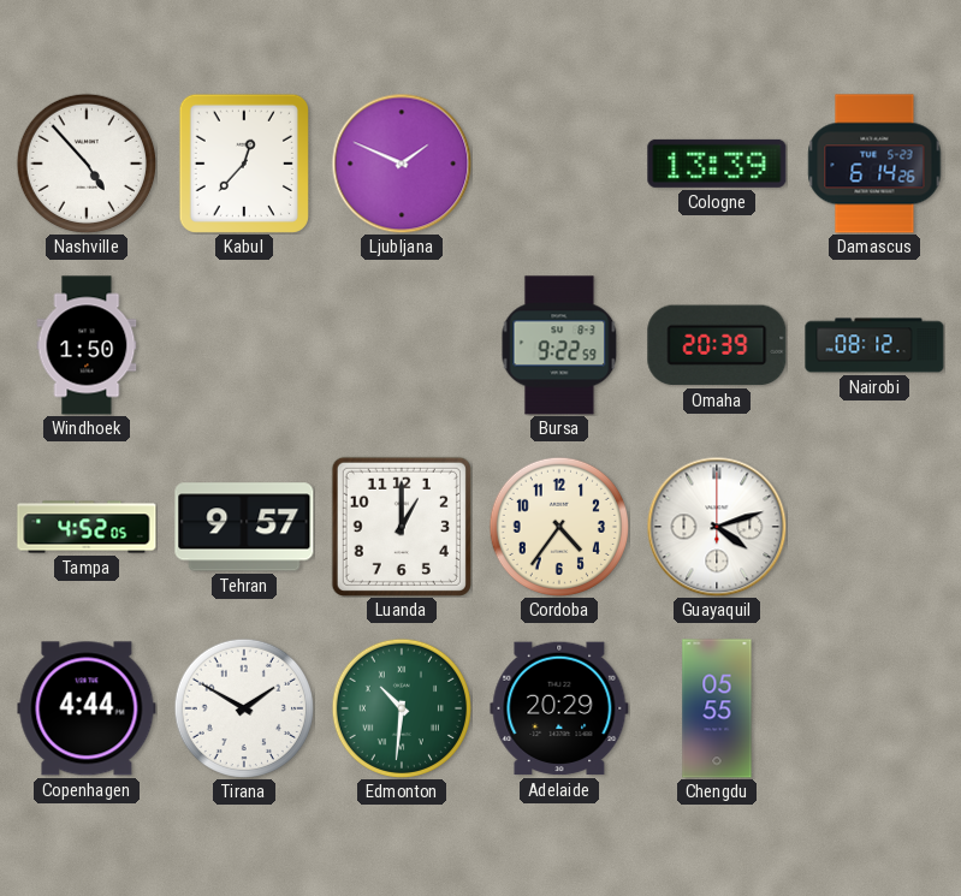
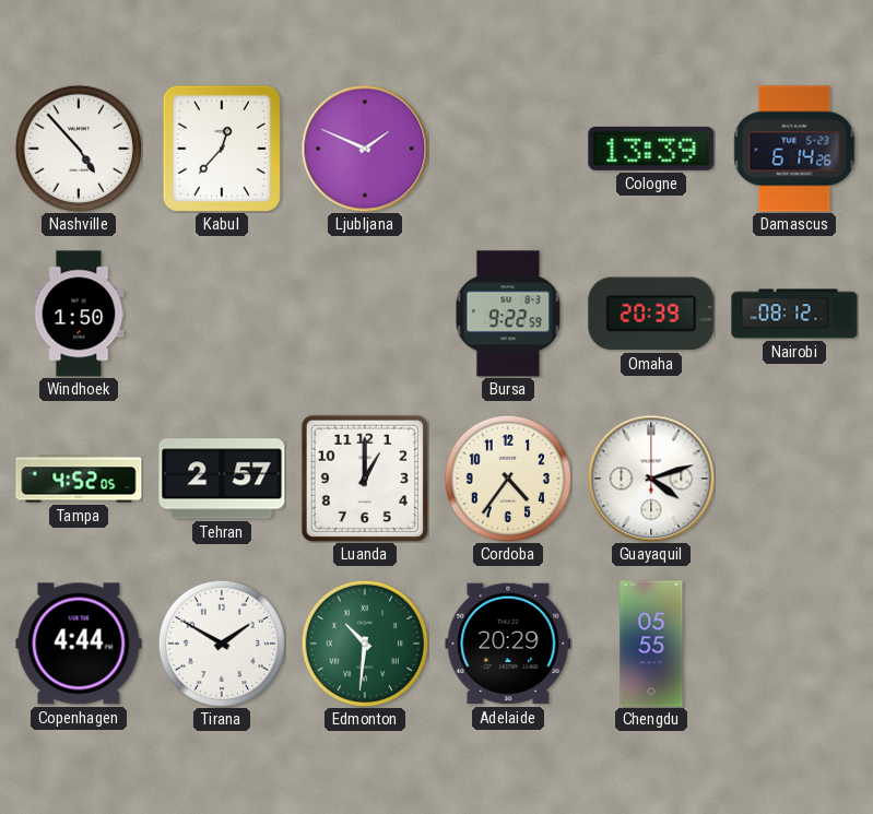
Tehran: 9:57 -> 2:57
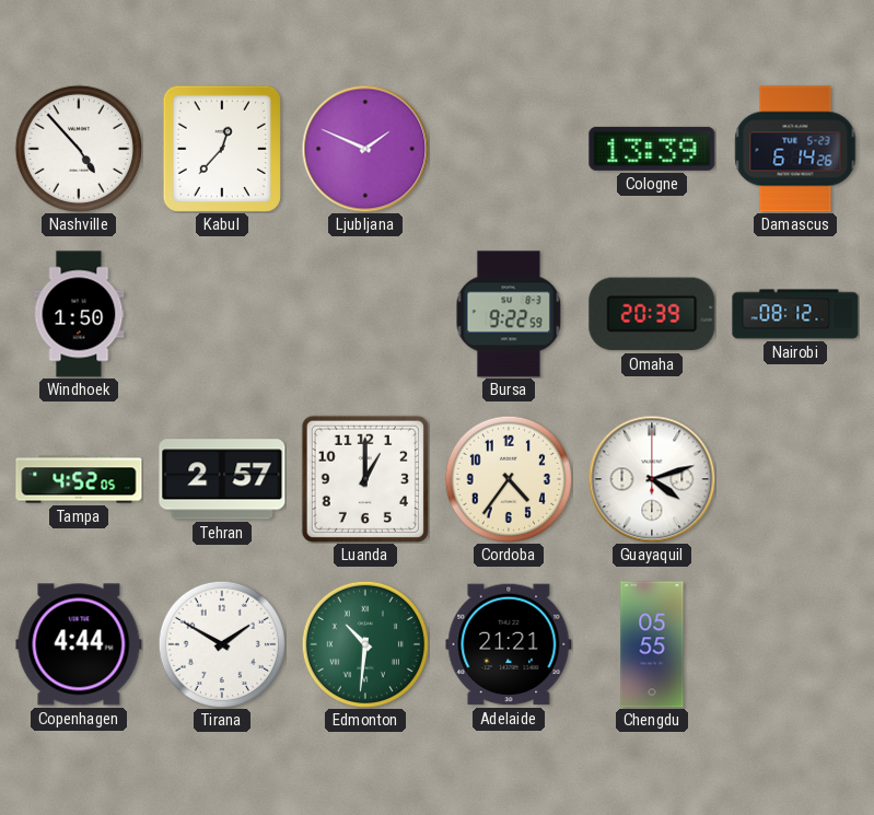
Adelaide: 20:29 -> 21:21
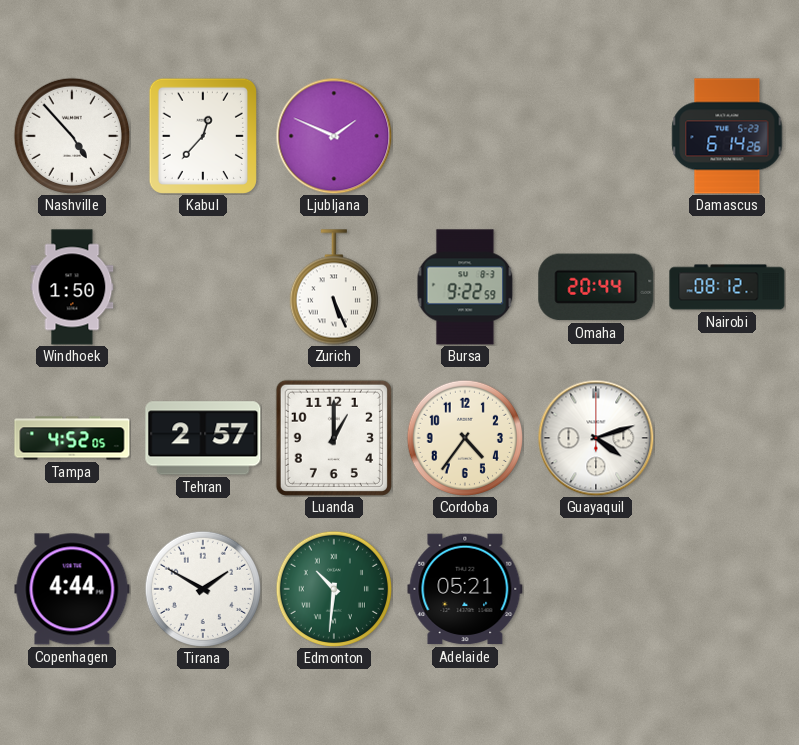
Cologne: 13:39 -> none
Zurich: none -> 5:26
Omaha: 20:39 -> 20:44
Adelaide: 21:21 -> 05:21
Chengdu: 05:55 -> none
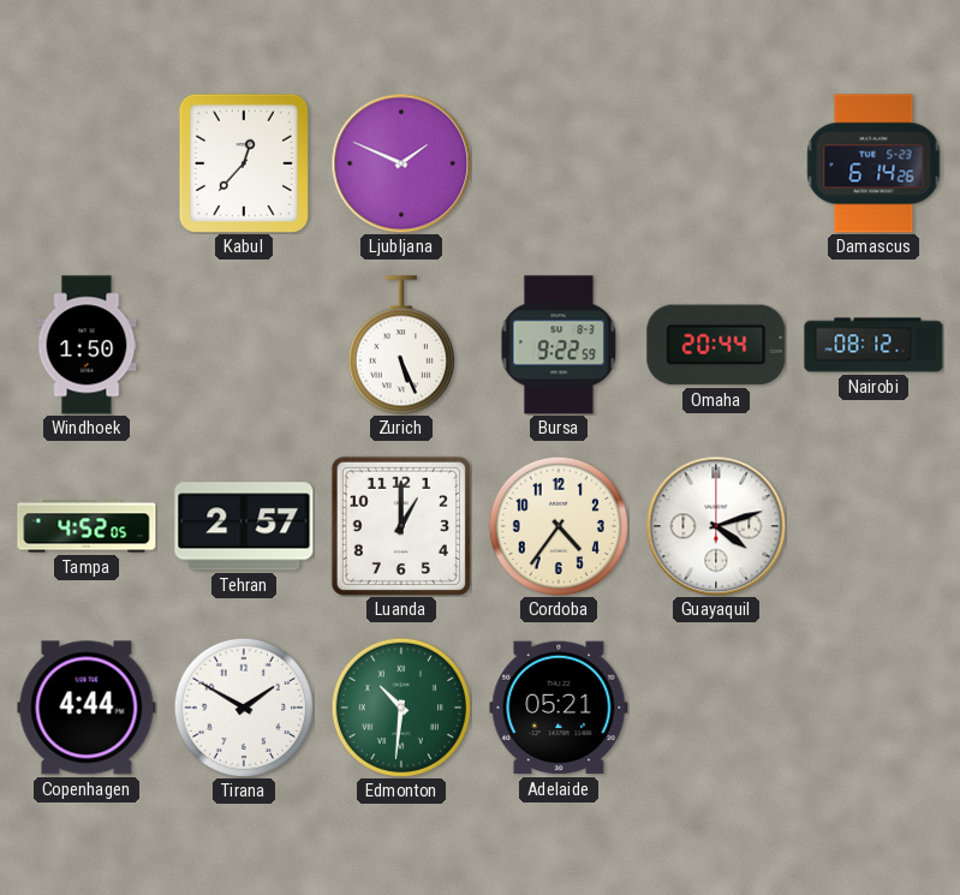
Nashville: 4:53 -> none
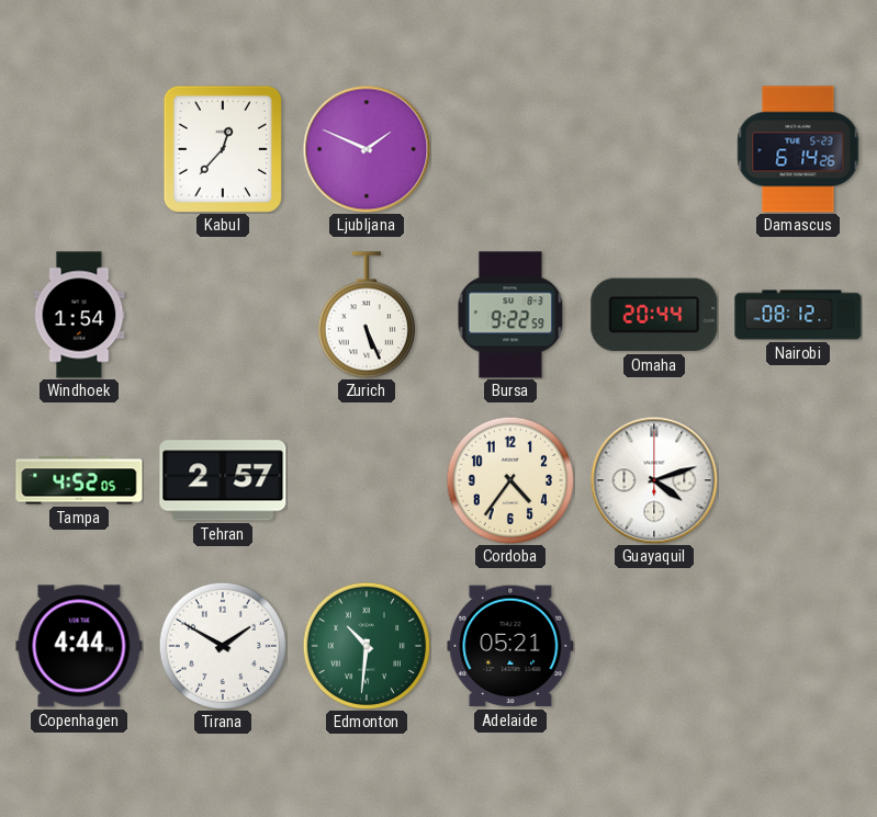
Windhoek: 1:50 -> 1:54
Luanda: 1:00 -> none
